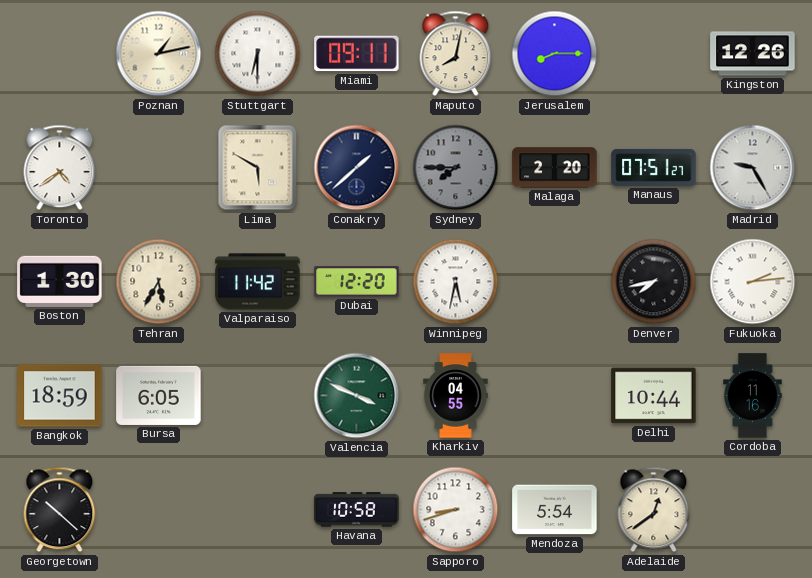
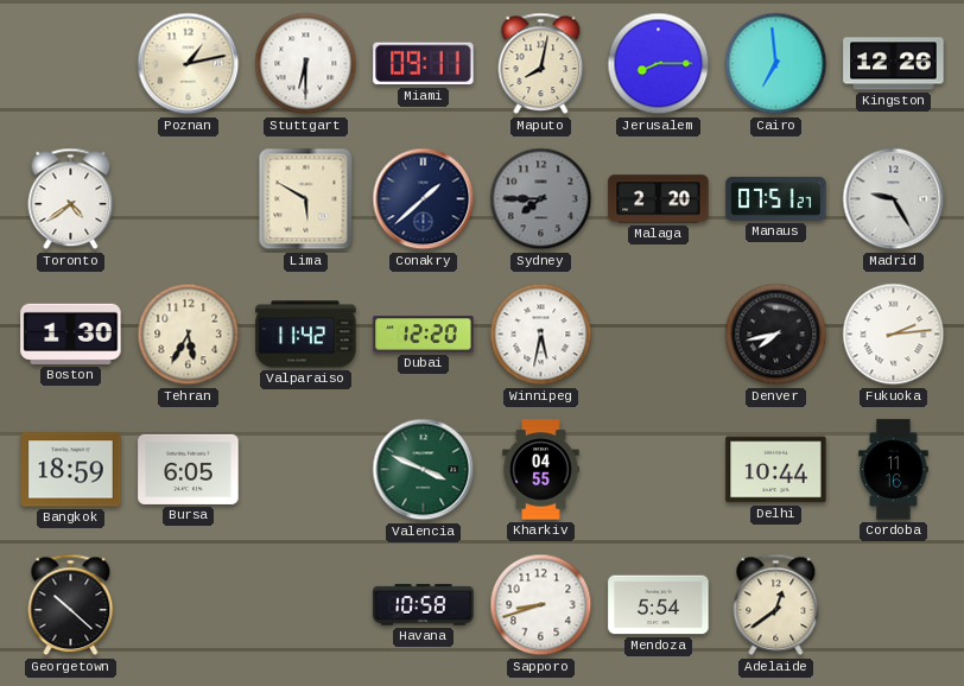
Cairo: none -> 6:59
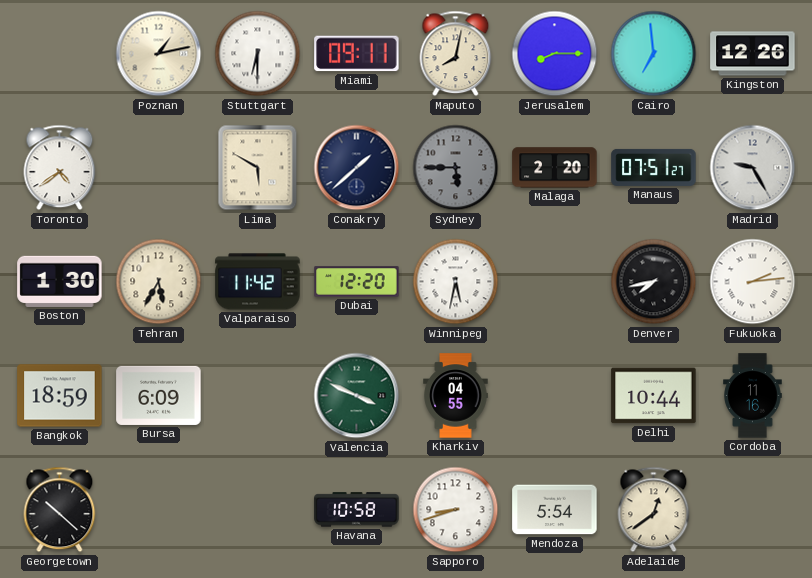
Sydney: 7:45 -> 5:45
Bursa: 6:05 -> 6:09
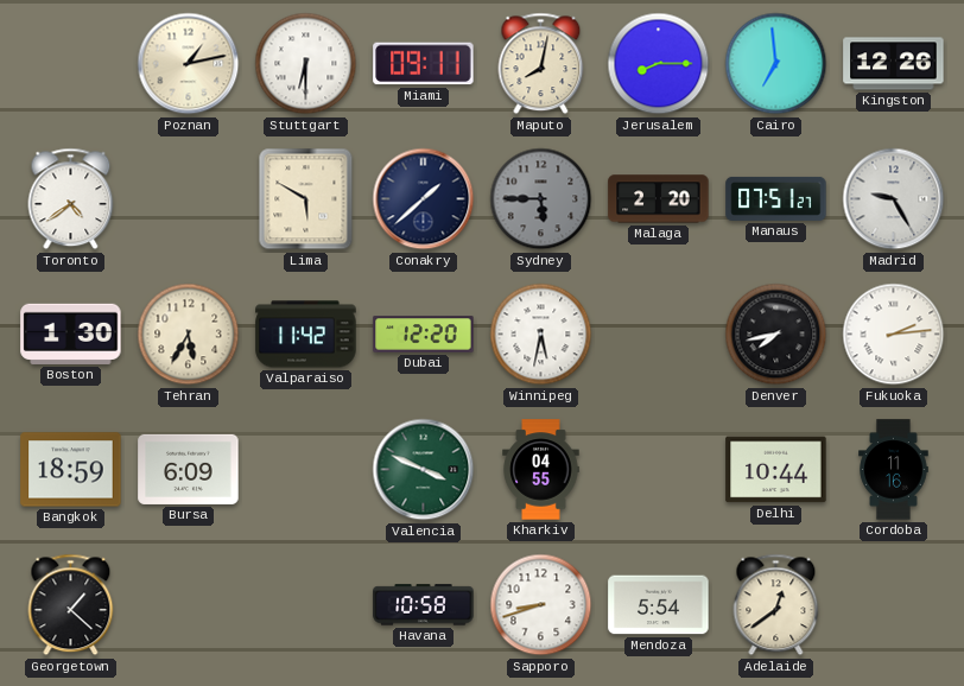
Georgetown: 10:22 -> 1:22
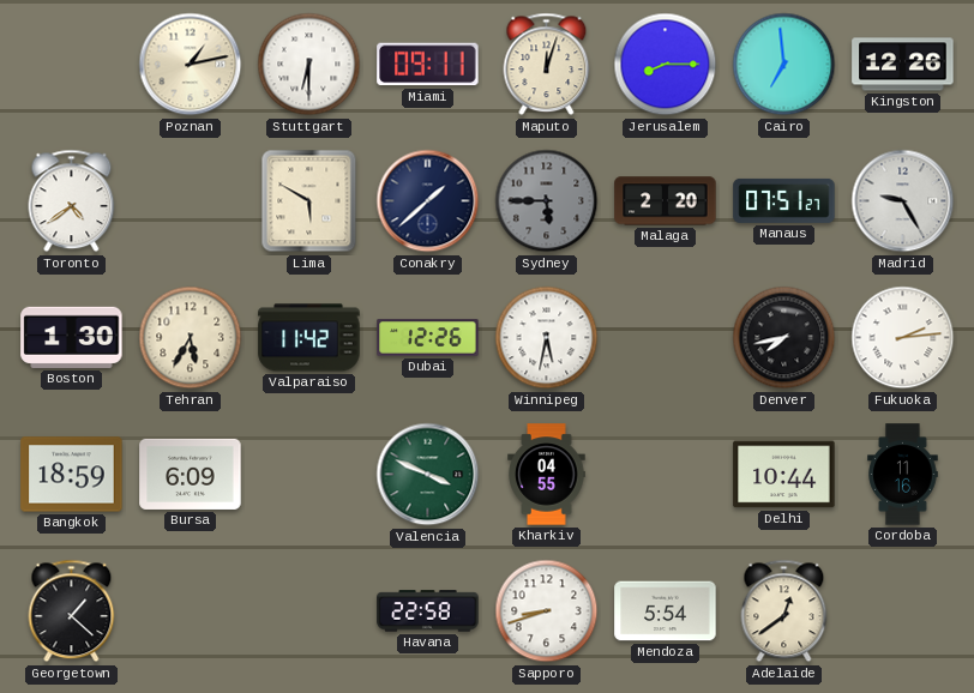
Maputo: 8:02 -> 12:03
Dubai: 12:20 -> 12:26
Havana: 10:58 -> 22:58
